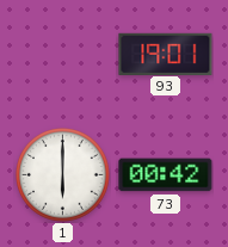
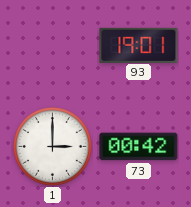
1: 6:00 -> 3:00
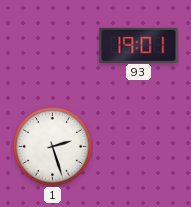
1: 3:00 -> 2:27
73: 00:42 -> none
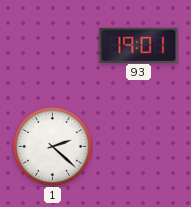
1: 2:27 -> 2:22
